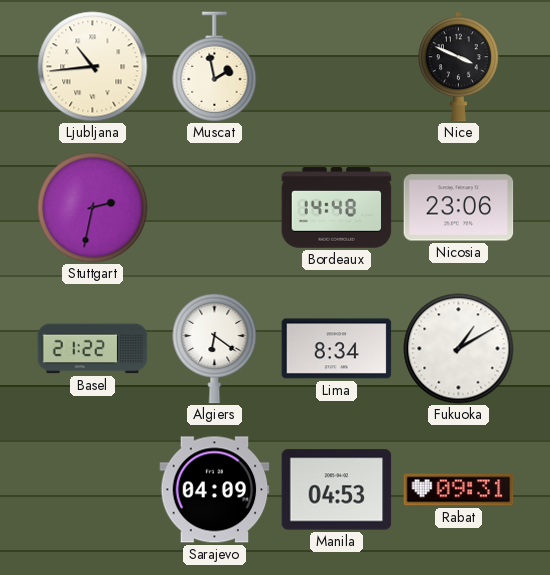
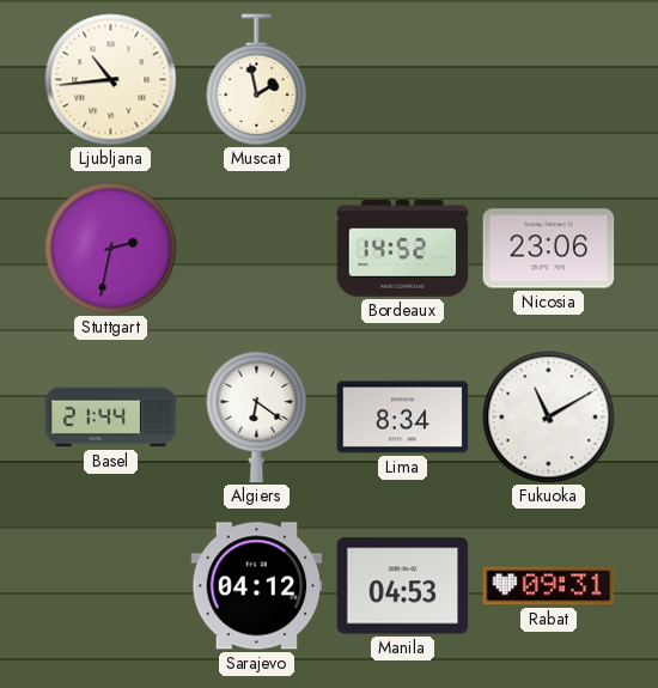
Nice: 3:49 -> none
Bordeaux: 14:48 -> 14:52
Basel: 21:22 -> 21:44
Fukuoka: 1:10 -> 11:10
Sarajevo: 04:09 -> 04:12
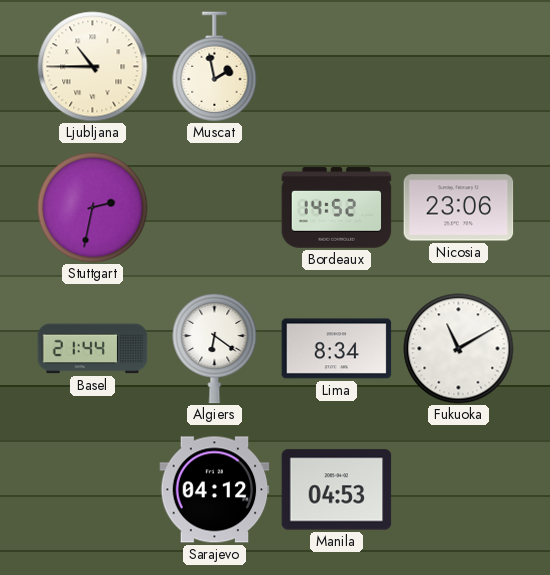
Ljubljana: 10:44 -> 10:45
Rabat: 09:31 -> none
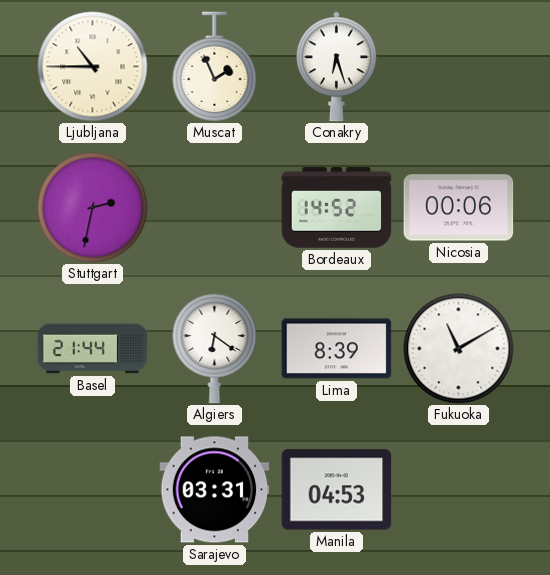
Muscat: 1:58 -> 1:56
Conakry: none -> 6:27
Nicosia: 23:06 -> 00:06
Lima: 8:34 -> 8:39
Sarajevo: 04:12 -> 03:31
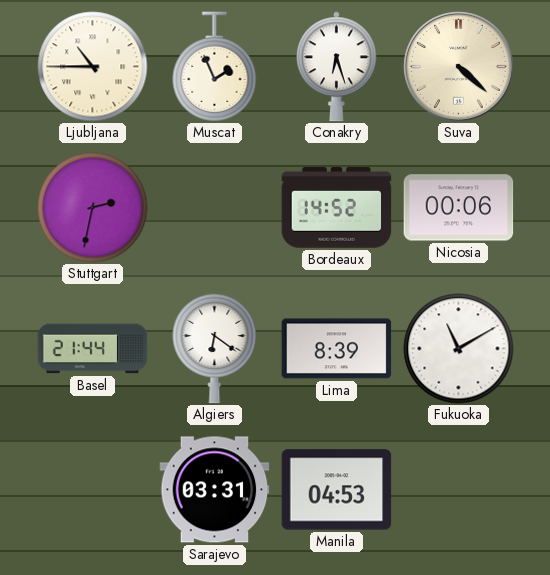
Suva: none -> 4:22
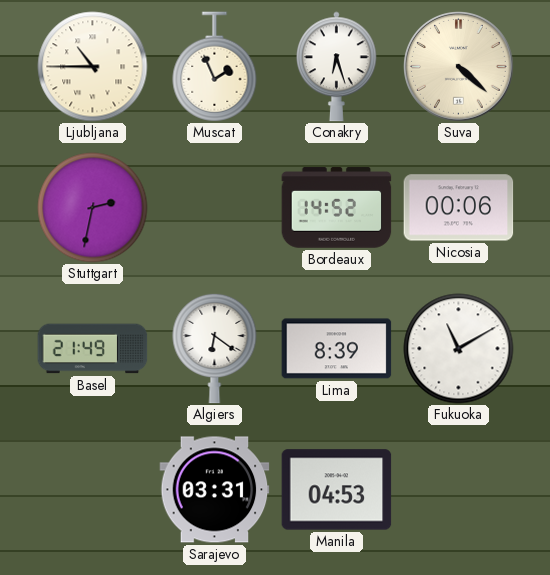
Basel: 21:44 -> 21:49
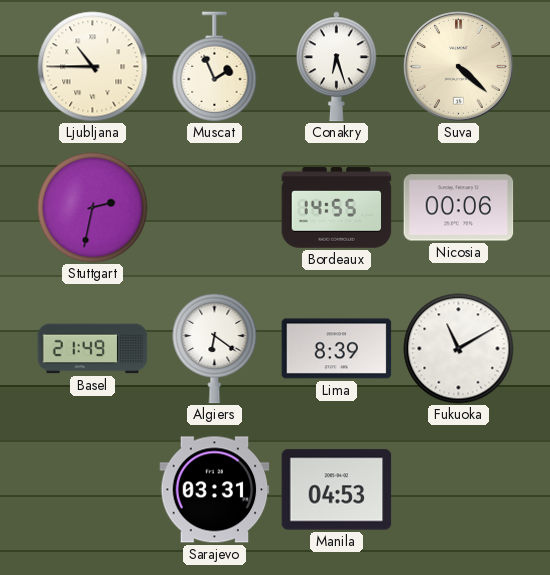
Bordeaux: 14:52 -> 14:55
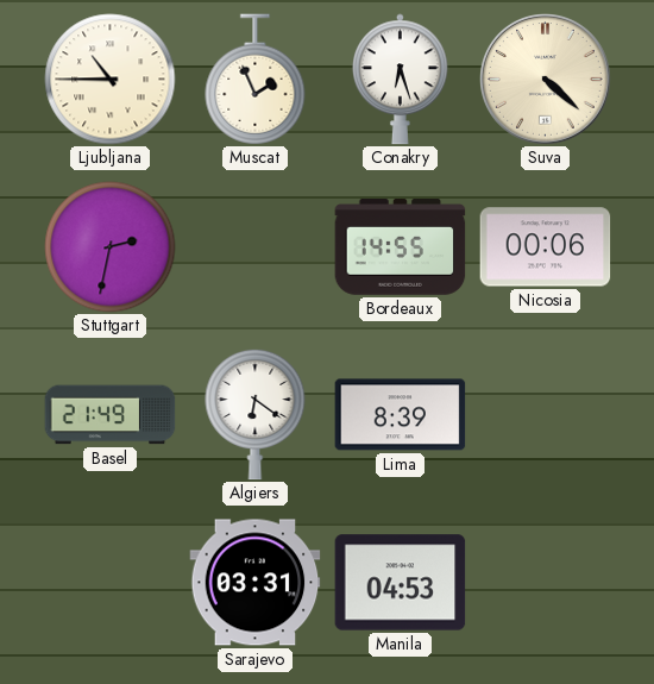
Fukuoka: 11:10 -> none
